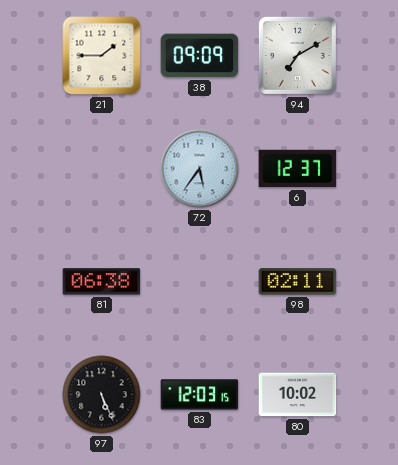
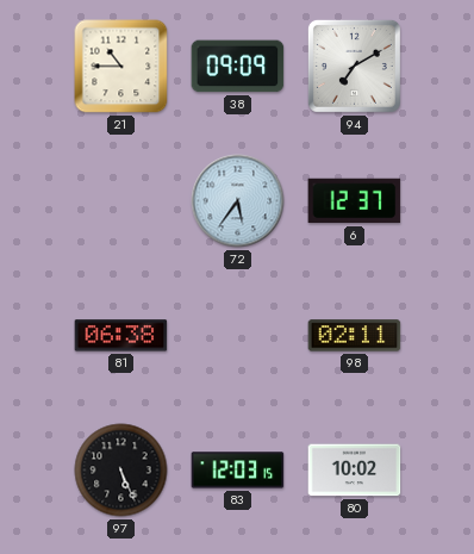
21: 1:45 -> 10:45
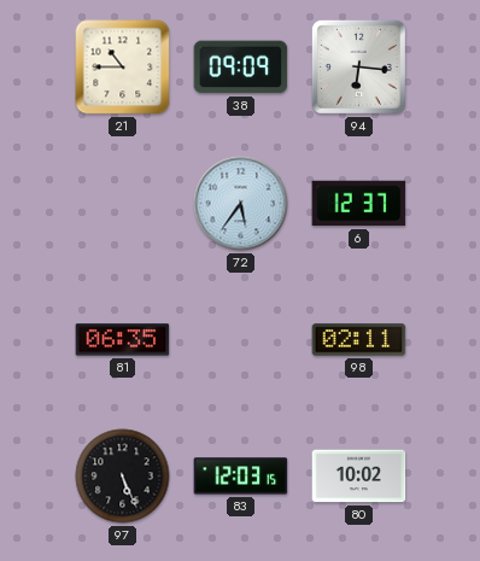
94: 7:10 -> 6:16
81: 06:38 -> 06:35
